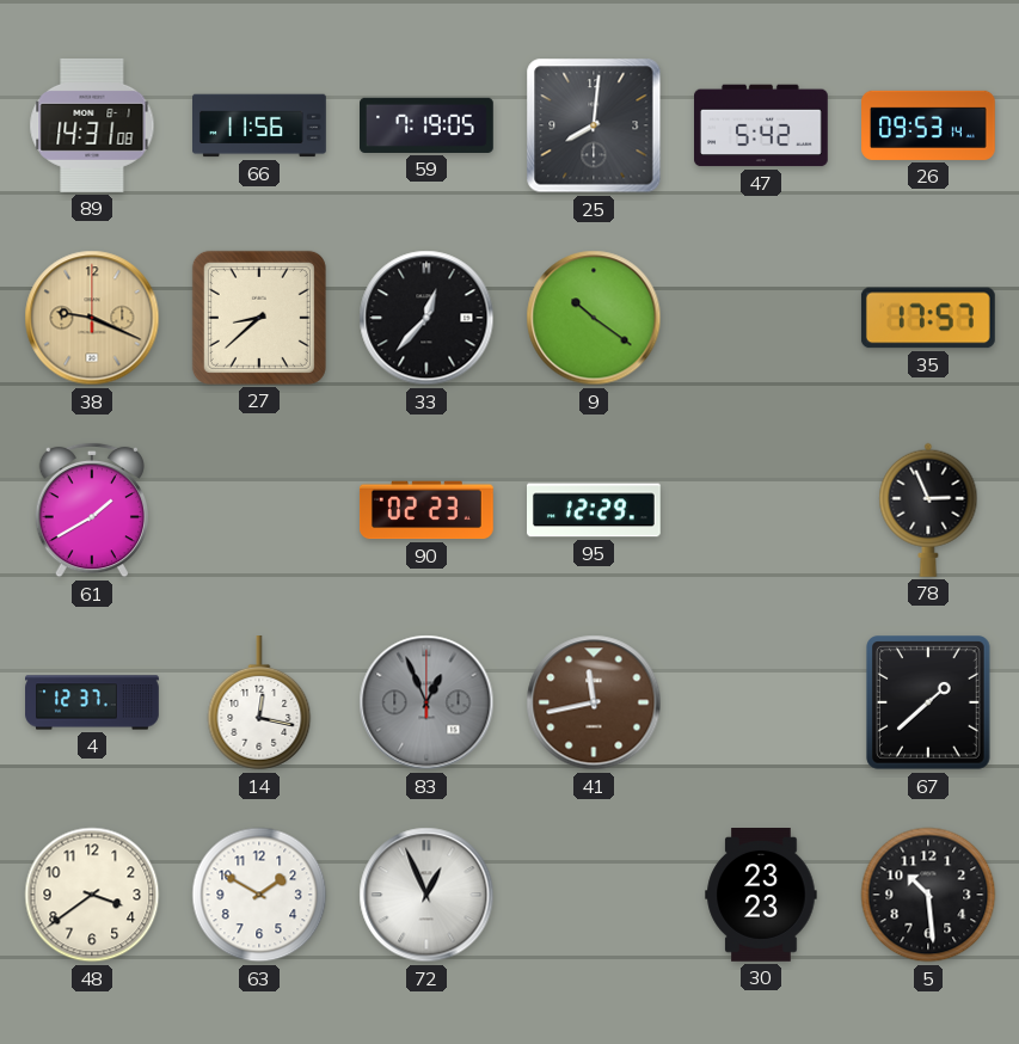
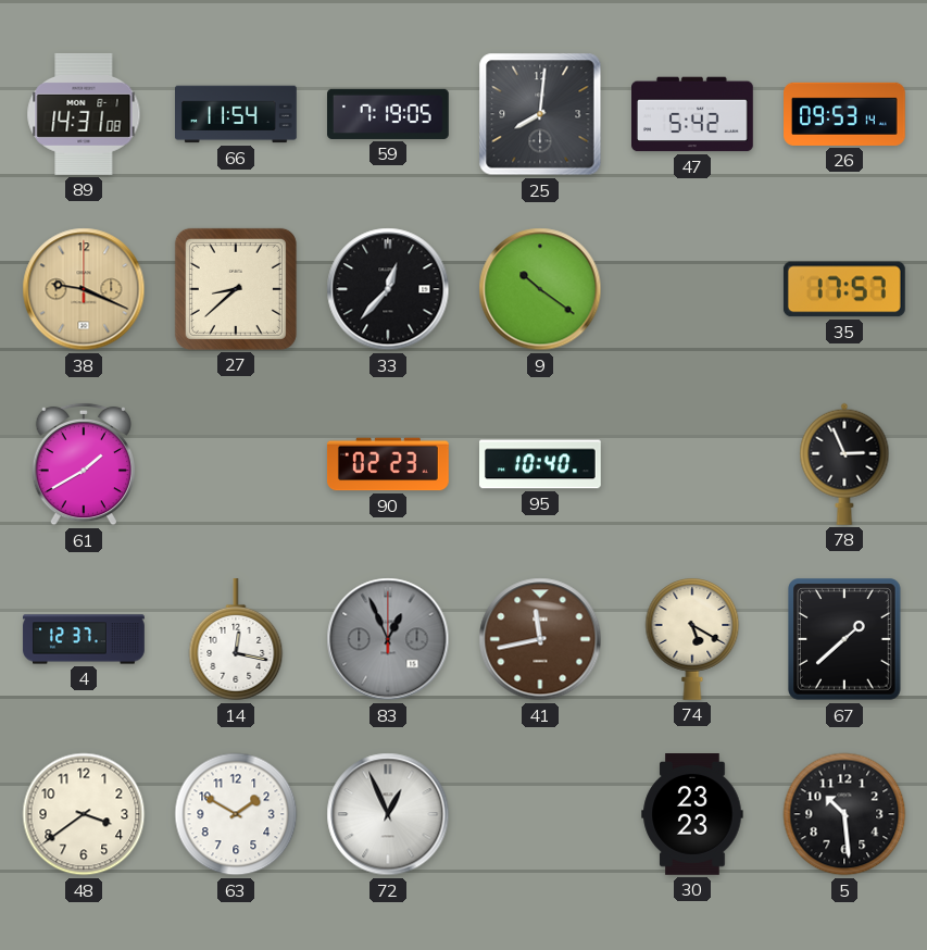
66: 11:56 -> 11:54
95: 12:29 -> 10:40
74: none -> 5:20
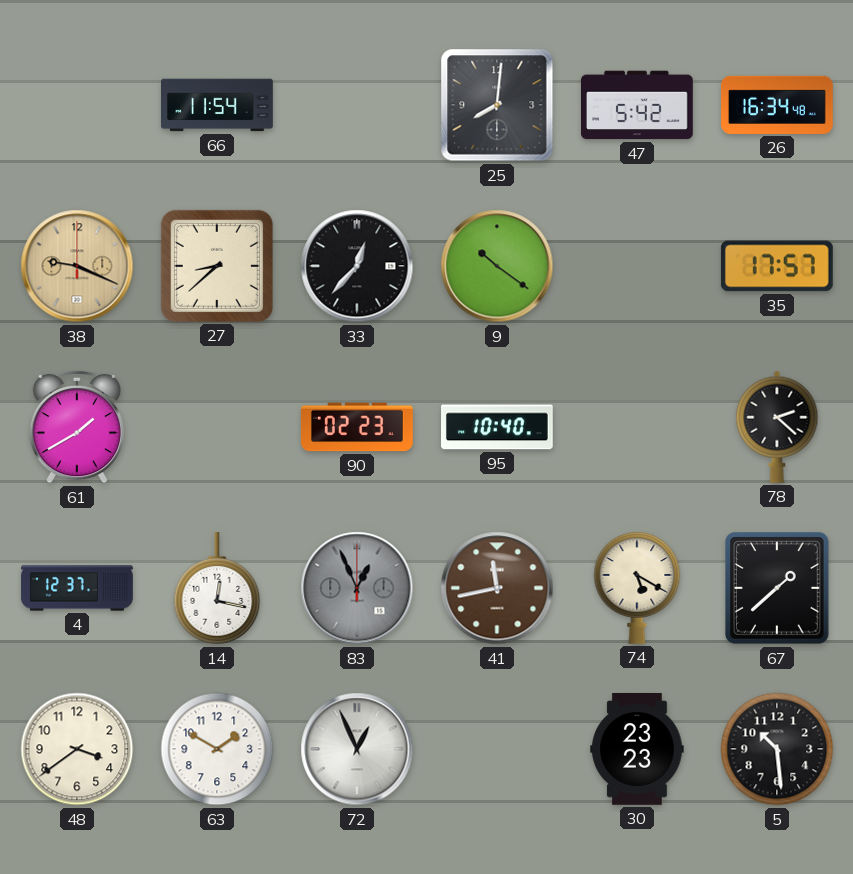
89: 14:31 -> none
59: 7:19 -> none
26: 09:53 -> 16:34
78: 2:56 -> 2:22
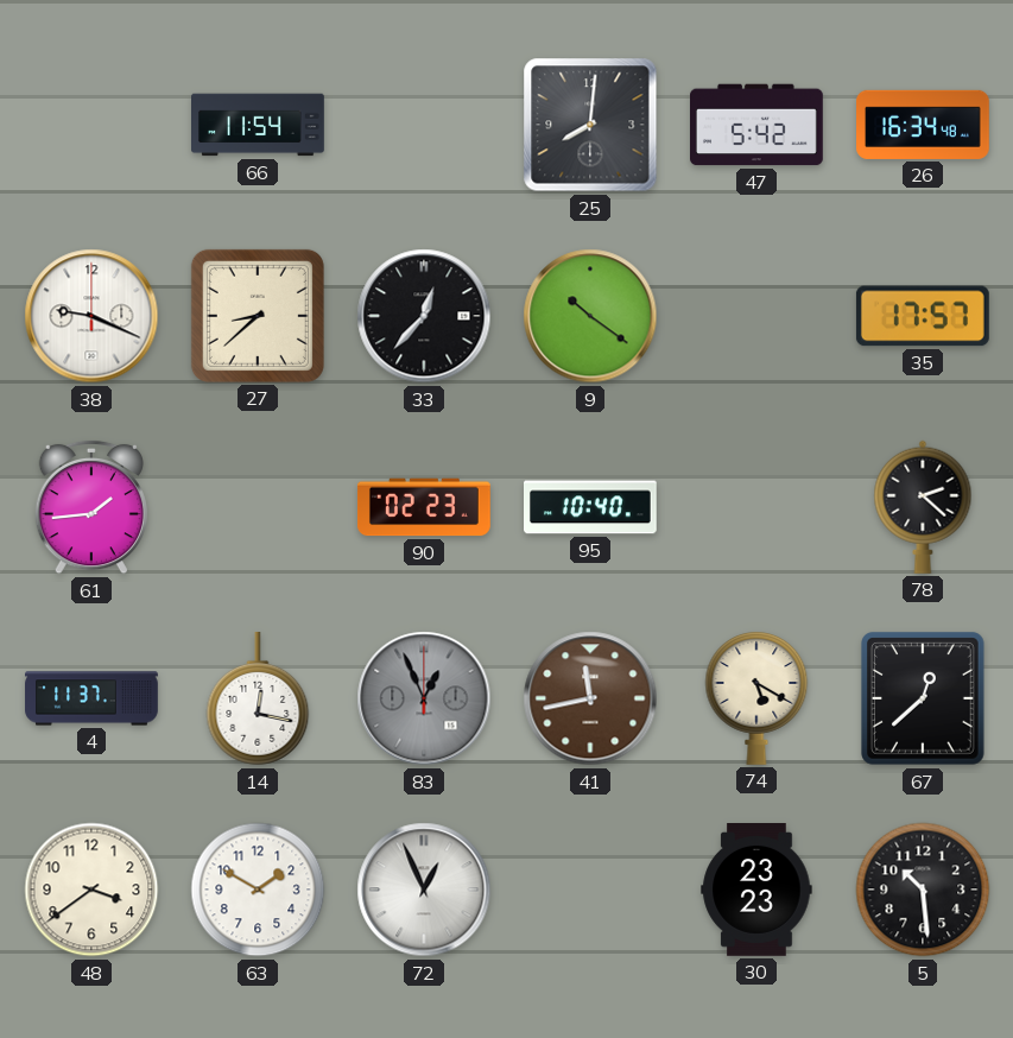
38 dial: champagne -> white
61: 1:40 -> 1:44
4: 12:37 -> 11:37
67: 1:38 -> 12:38
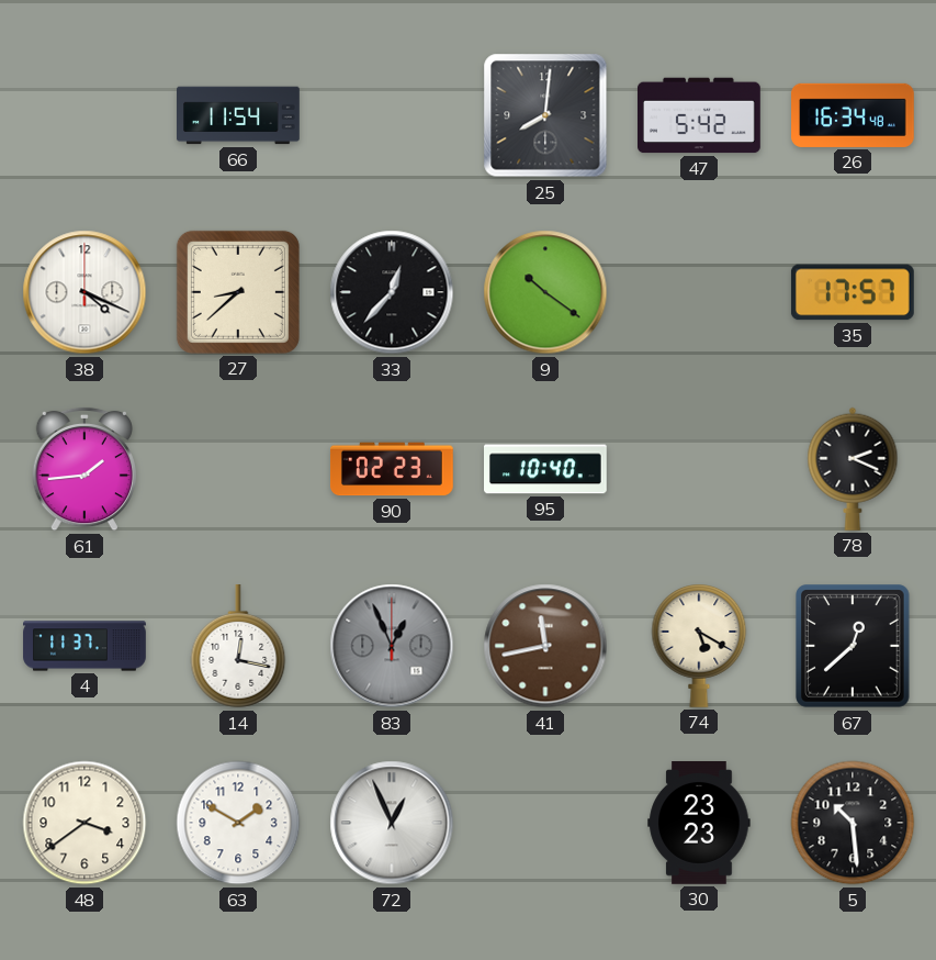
38: 9:19 -> 4:19
78: 2:22 -> 2:19
